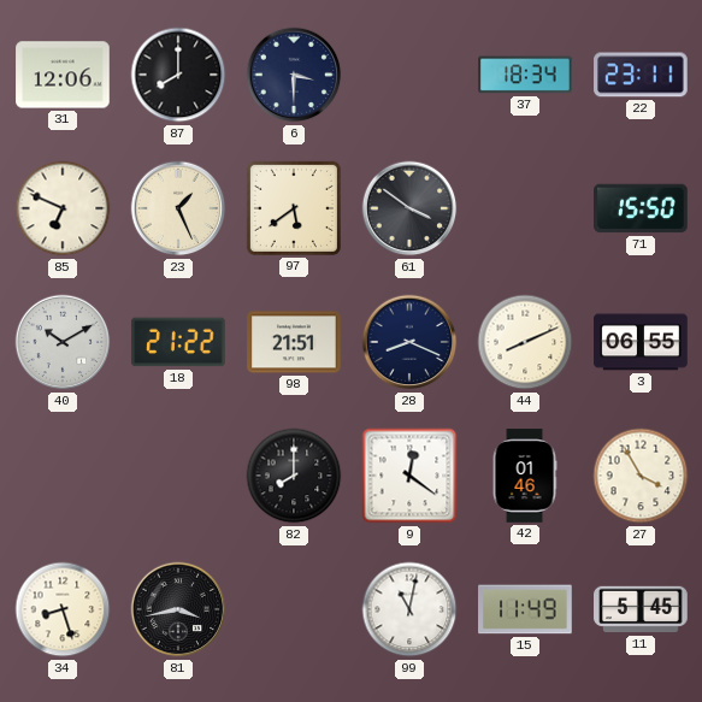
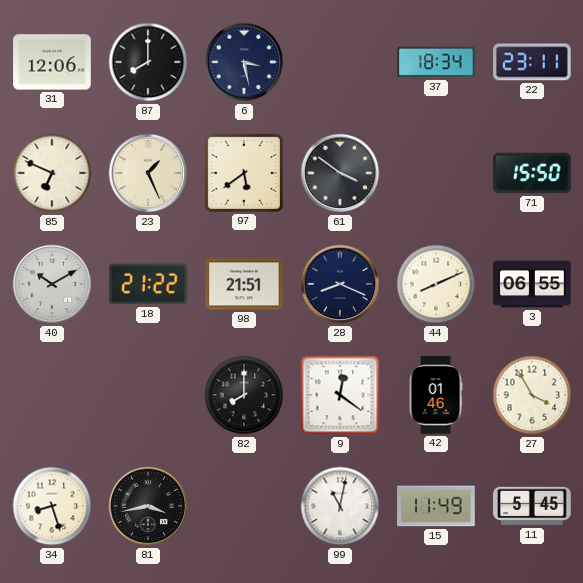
6: 3:30 -> 3:28
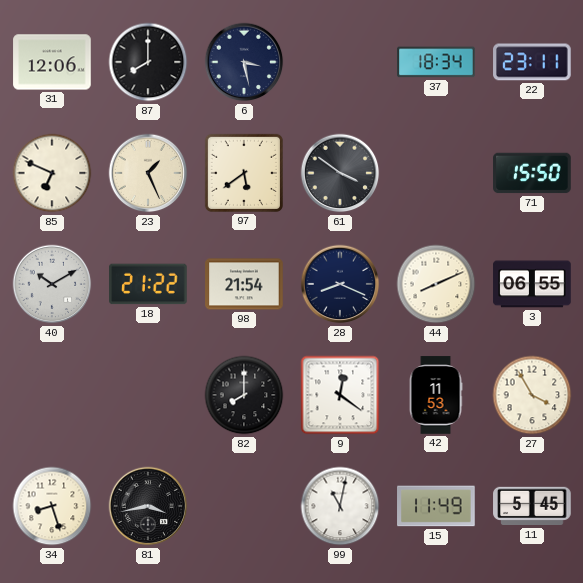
98: 21:51 -> 21:54
42: 01:46 -> 11:53
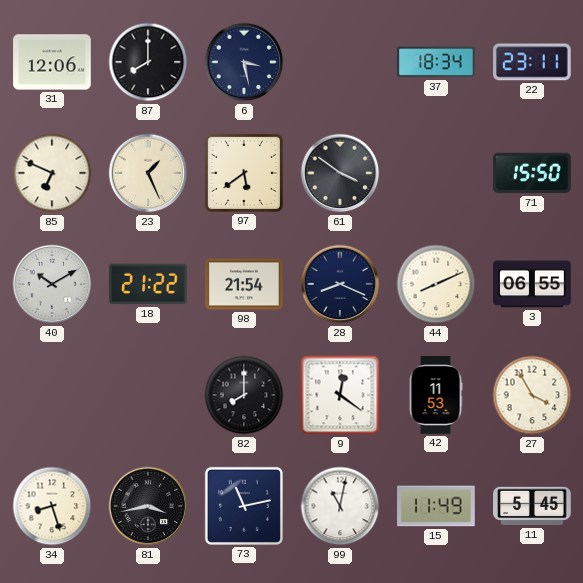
73: none -> 11:13
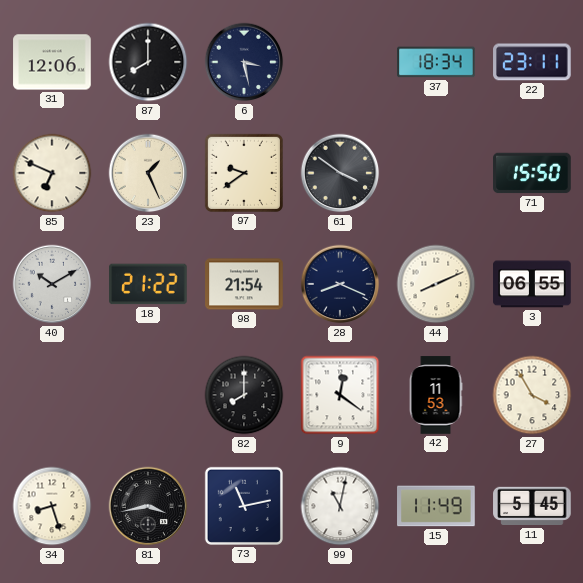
97: 5:39 -> 9:39
